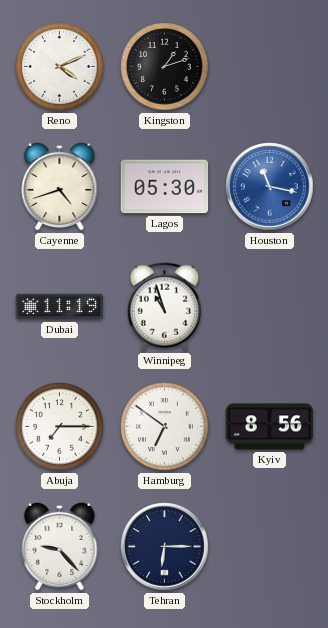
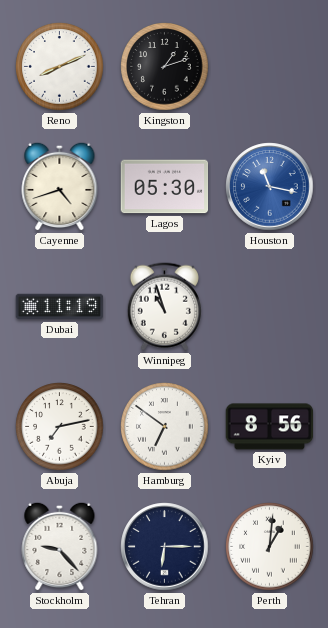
Reno: 4:11 -> 8:11
Abuja: 7:15 -> 7:13
Perth: none -> 1:01
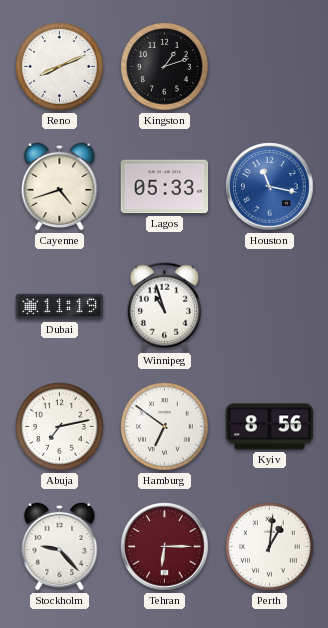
Lagos: 05:30 -> 05:33
Tehran dial: navy -> burgundy
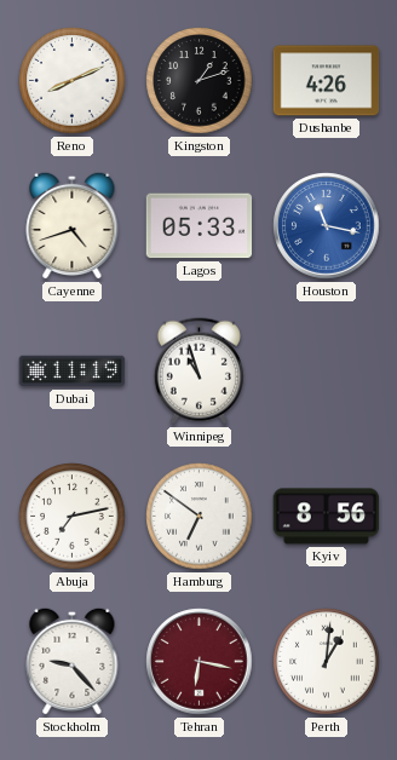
Dushanbe: none -> 4:26
Tehran: 6:15 -> 6:17
